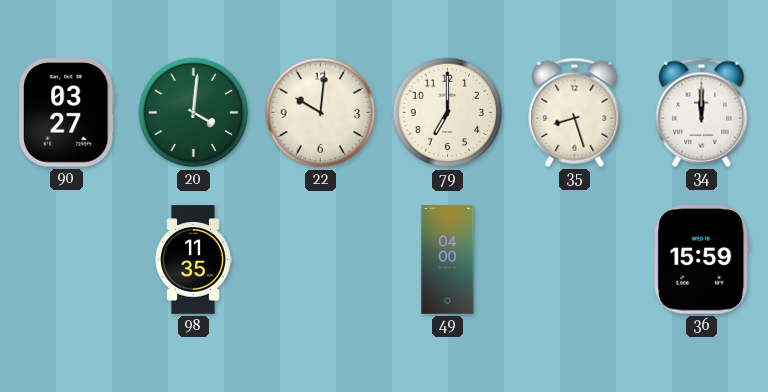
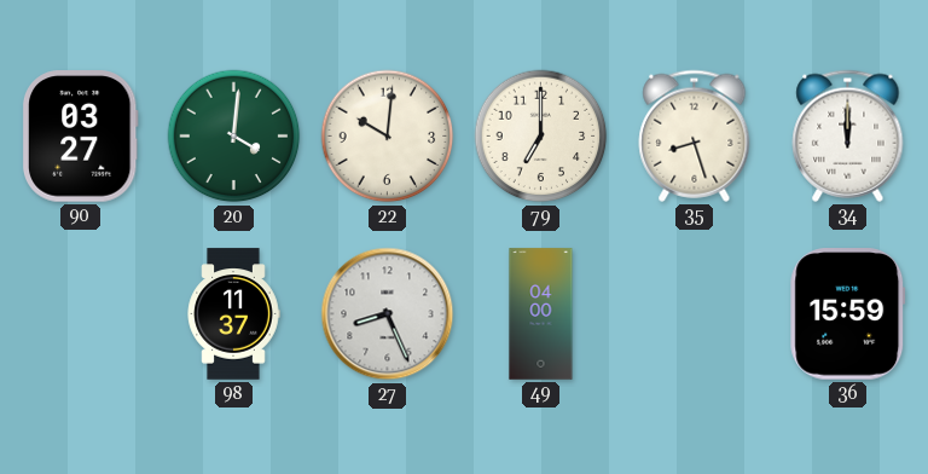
98: 11:35 -> 11:37
27: none -> 8:26
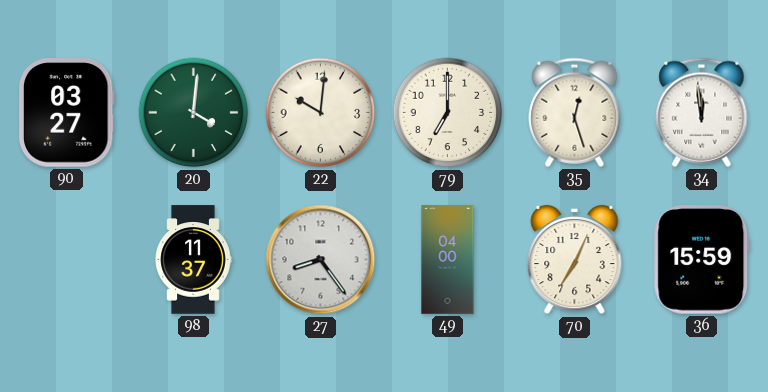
35: 8:27 -> 12:27
34: 12:00 -> 11:59
27: 8:26 -> 8:24
70: none -> 7:04
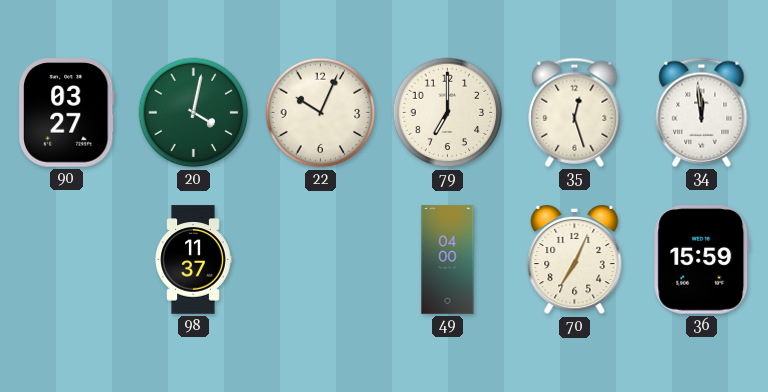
20: 4:01 -> 4:02
22: 10:01 -> 10:04
27: 8:24 -> none
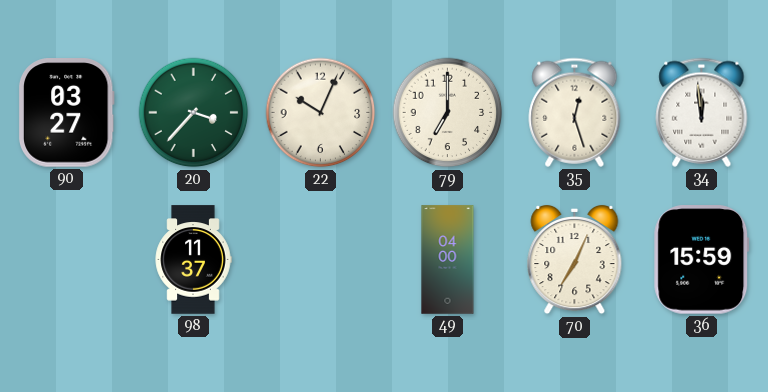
20: 4:02 -> 3:37
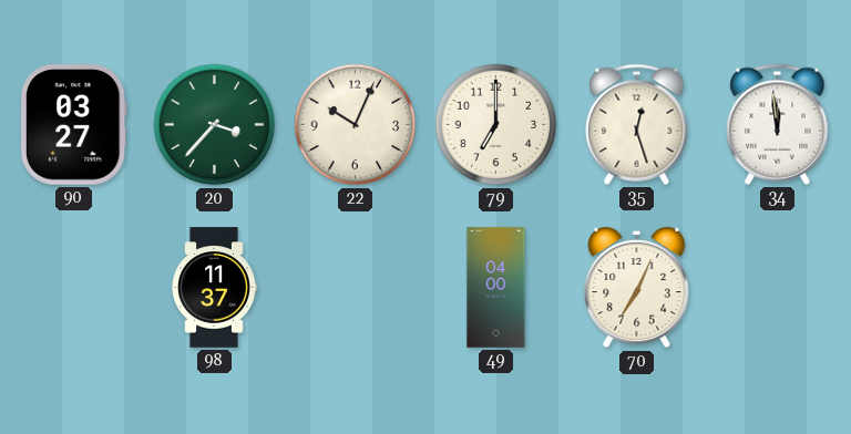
36: 15:59 -> none
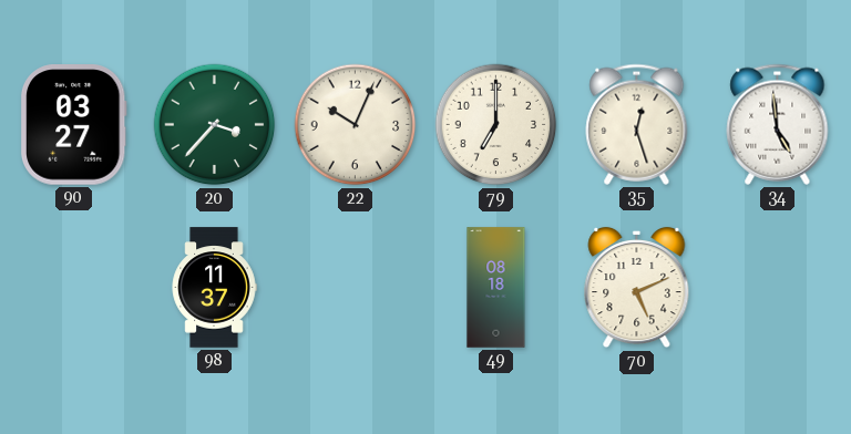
34: 11:59 -> 4:59
49: 04:00 -> 08:18
70: 7:04 -> 5:11
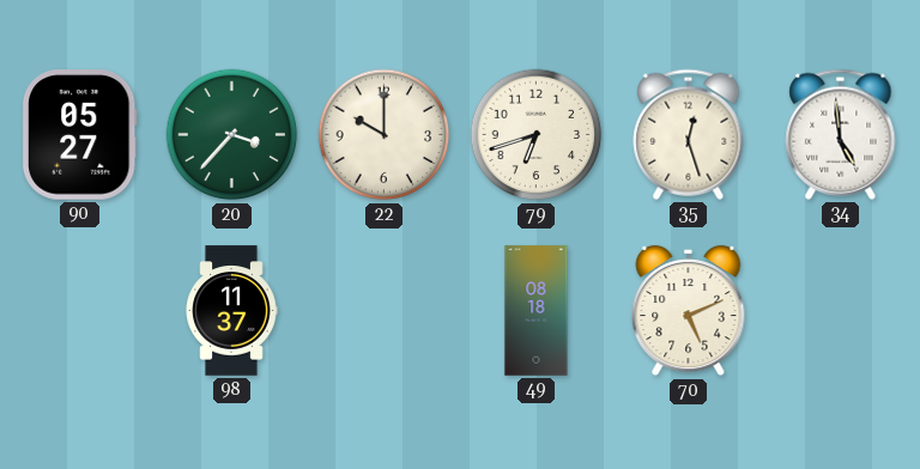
90: 03:27 -> 05:27
22: 10:04 -> 10:00
79: 7:00 -> 6:42
